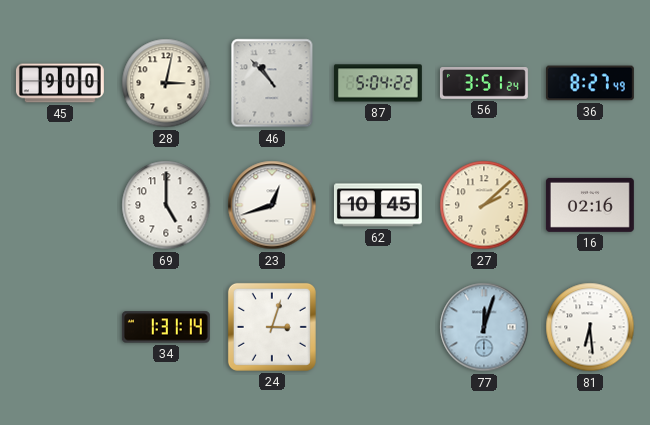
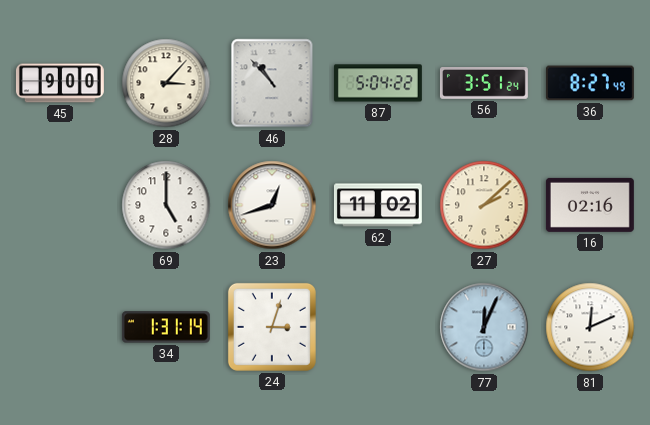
28: 3:02 -> 3:07
62: 10:45 -> 11:02
77: 12:03 -> 12:04
81: 6:29 -> 12:11
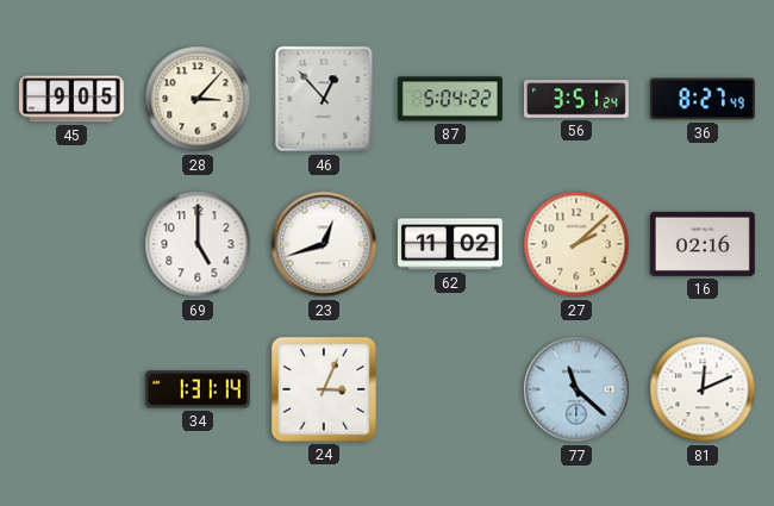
45: 9:00 -> 9:05
46: 10:53 -> 12:53
24: 3:03 -> 3:04
77: 12:04 -> 11:22
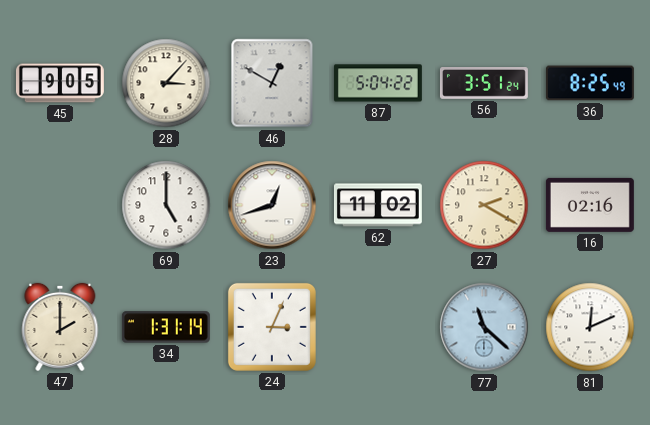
46: 12:53 -> 12:50
36: 8:27 -> 8:25
27: 2:08 -> 2:20
47: none -> 2:00
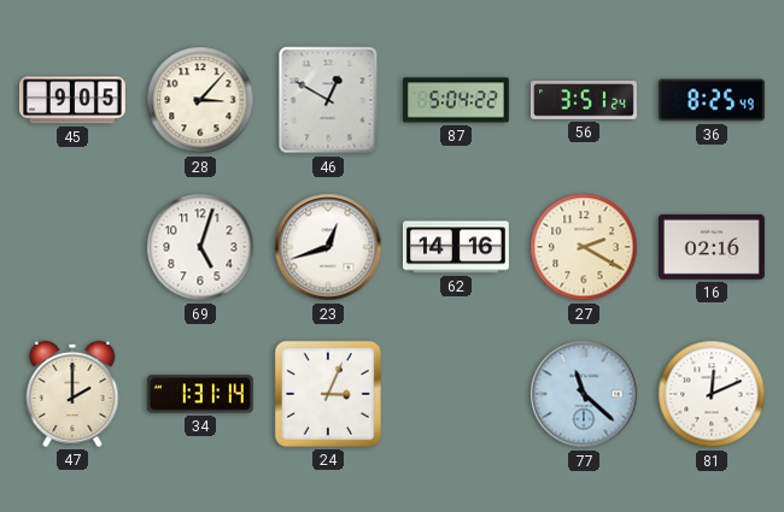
69: 5:00 -> 5:03
62: 11:02 -> 14:16
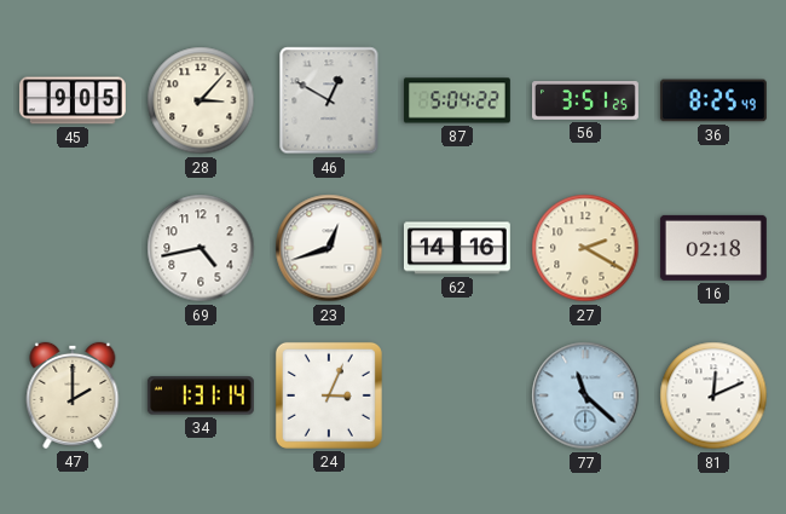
56: 3:51:24 -> 3:51:25
69: 5:03 -> 4:43
16: 02:16 -> 02:18
